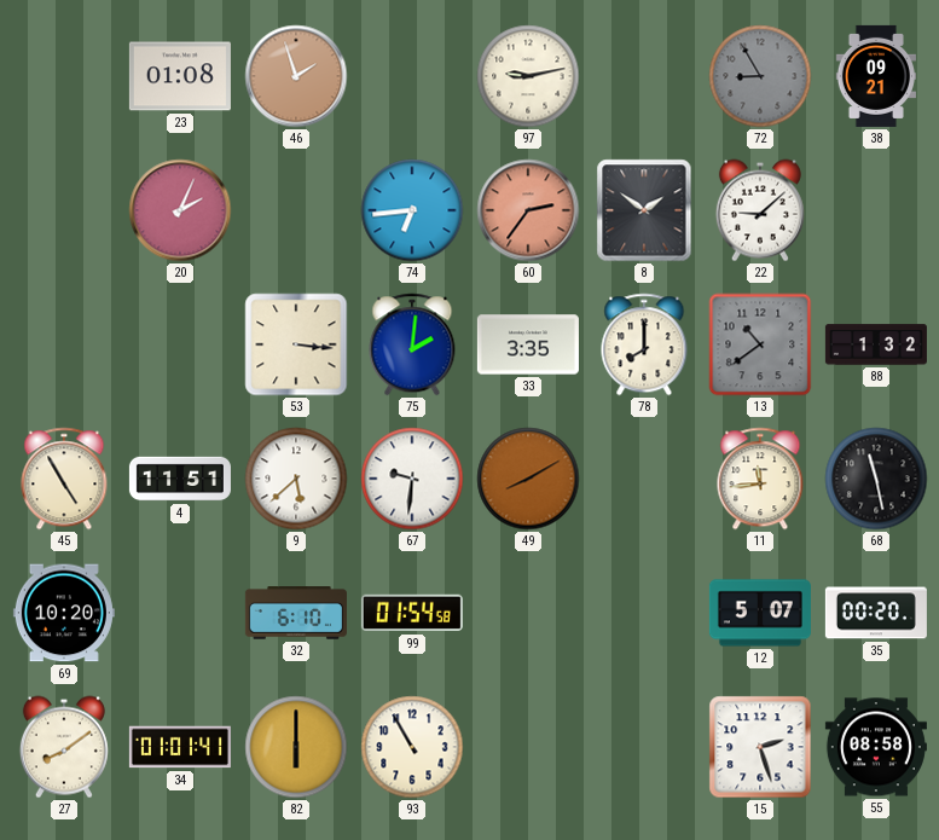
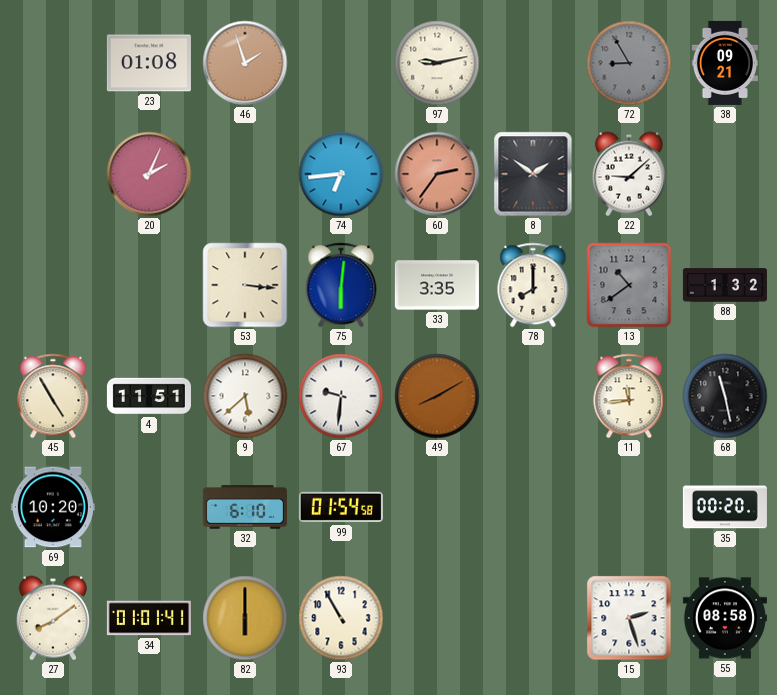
75: 2:01 -> 6:01
12: 5:07 -> none
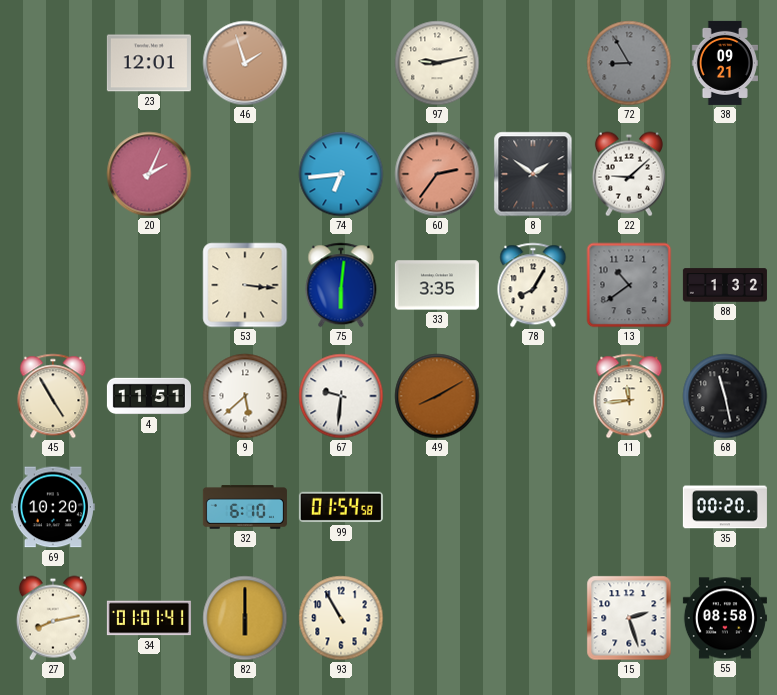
23: 01:08 -> 12:01
78: 8:00 -> 8:05
27: 8:09 -> 8:13
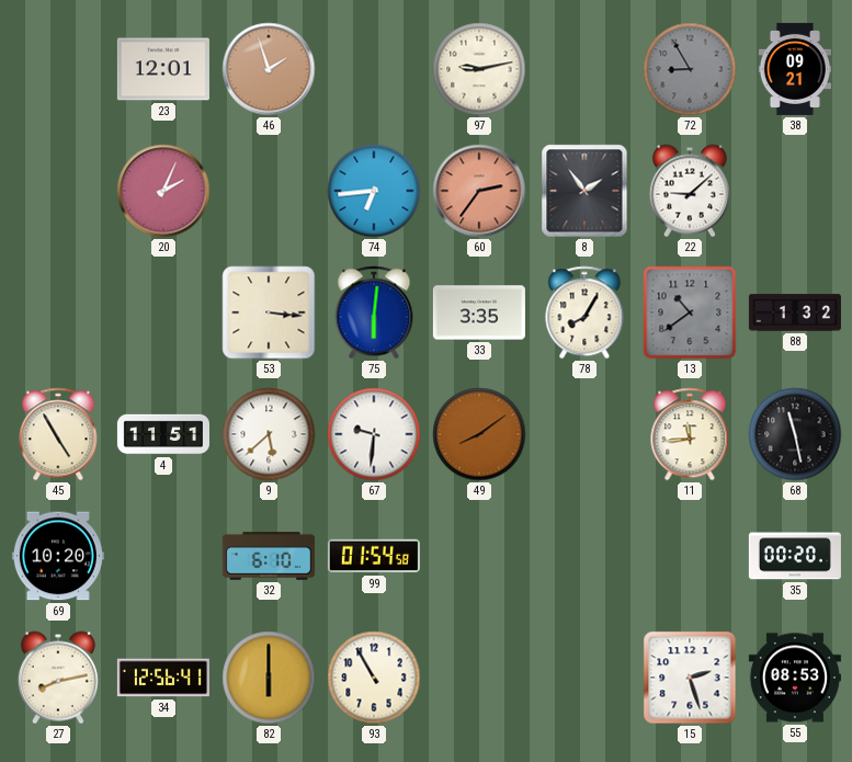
8: 1:51 -> 1:54
49: 8:10 -> 8:09
34: 01:01 -> 12:56
55: 08:58 -> 08:53
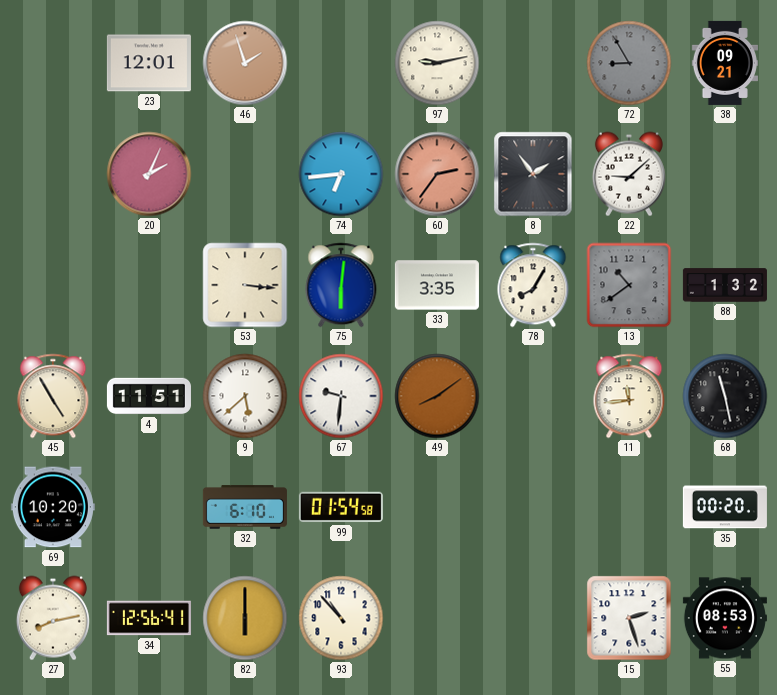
93: 10:55 -> 10:53
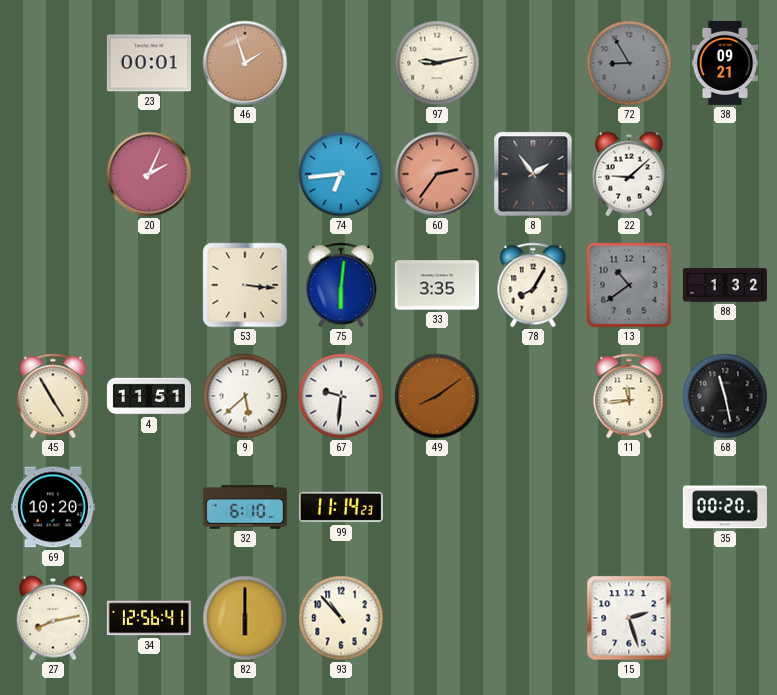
23: 12:01 -> 00:01
99: 01:54 -> 11:14
55: 08:53 -> none
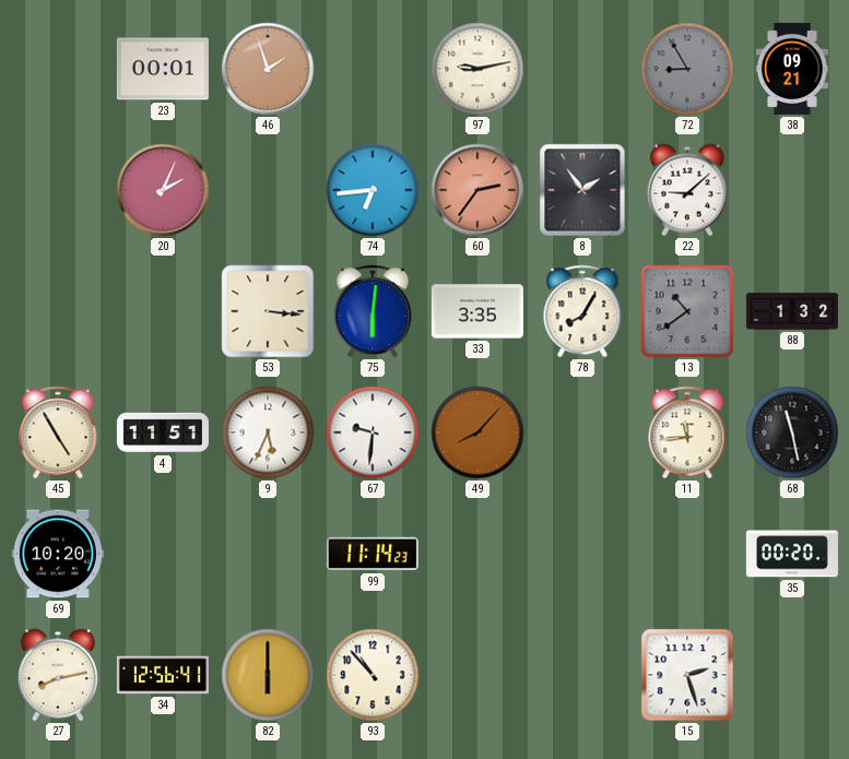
9: 5:38 -> 5:34
49: 8:09 -> 8:07
32: 6:10 -> none
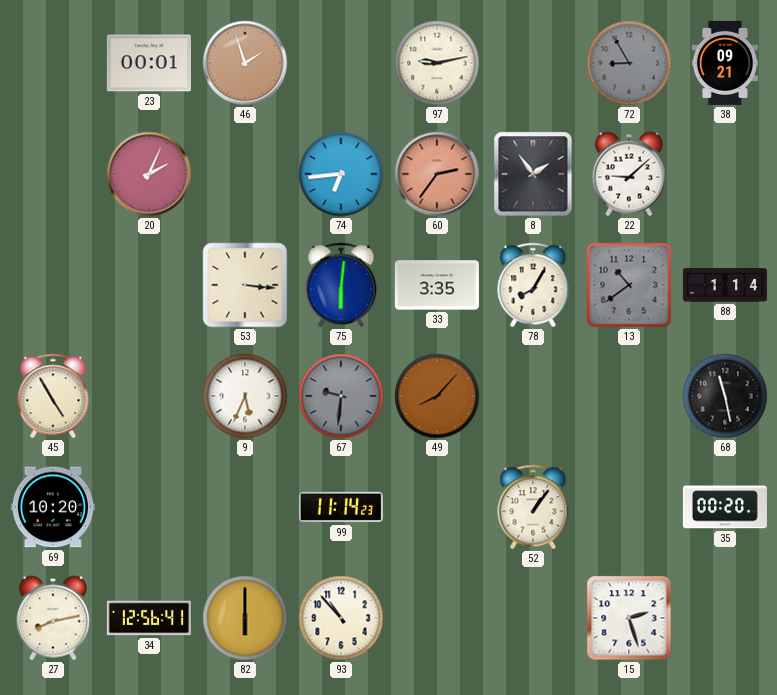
88: 1:32 -> 1:14
4: 11:51 -> none
67 dial: white -> grey
11: 11:44 -> none
52: none -> 1:06
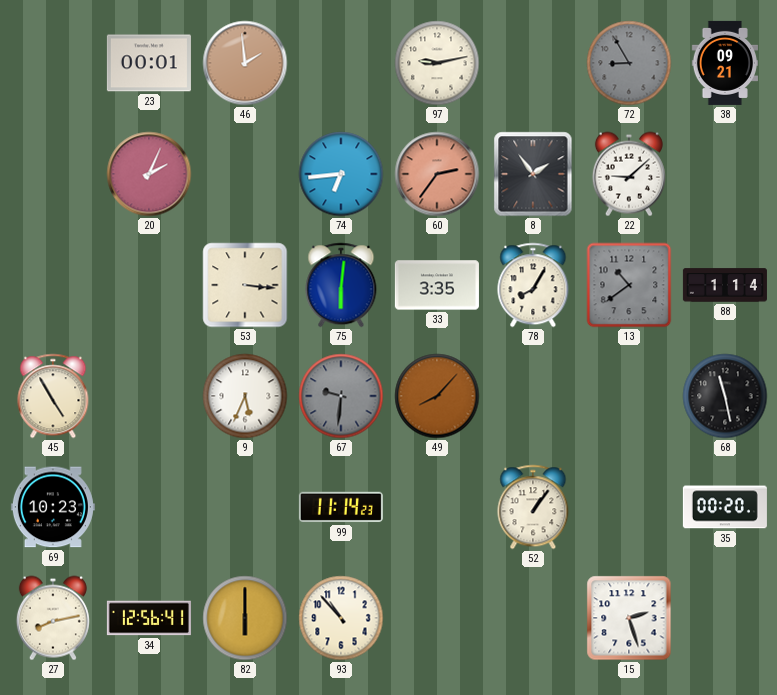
46: 1:57 -> 1:59
69: 10:20 -> 10:23
